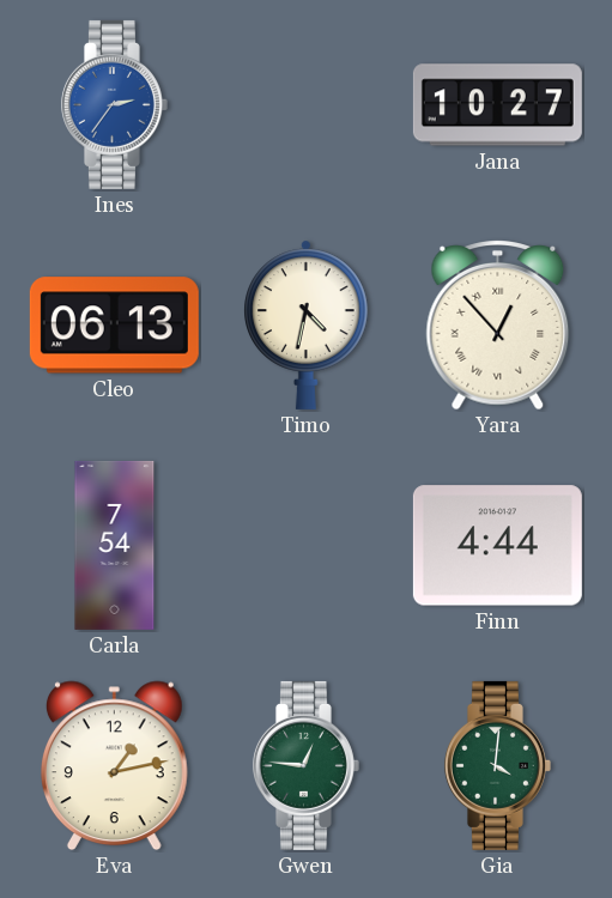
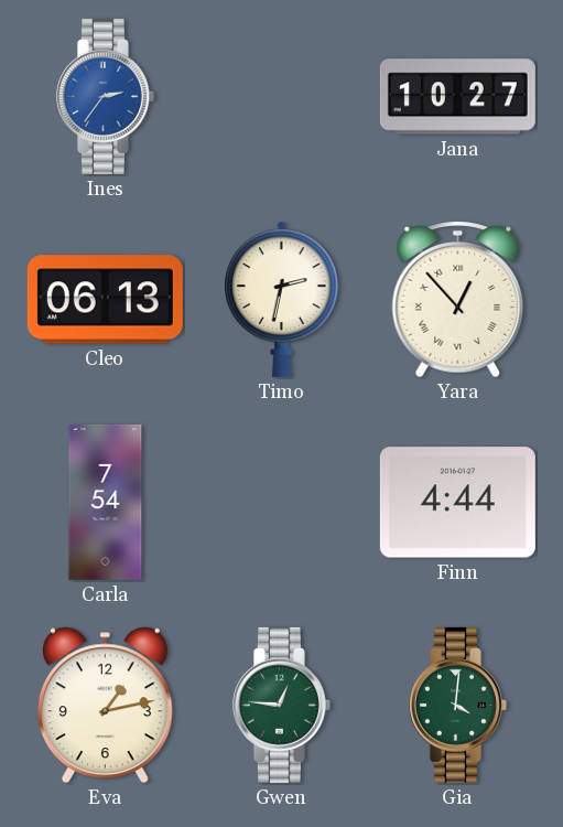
Timo: 4:32 -> 2:32
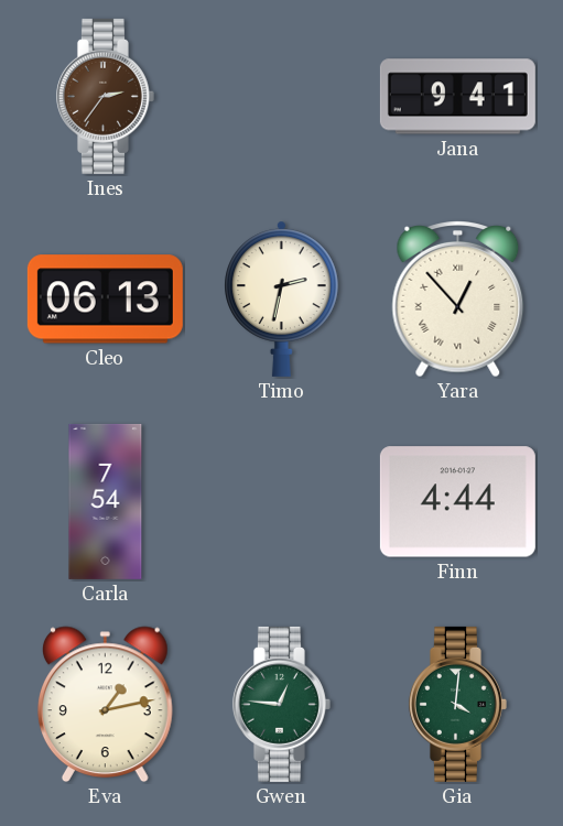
Ines dial: blue -> brown
Jana: 10:27 -> 9:41
